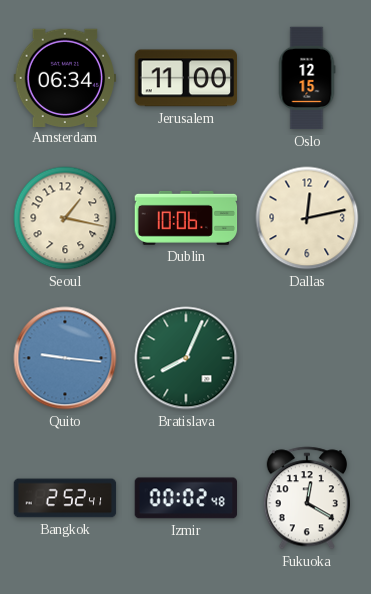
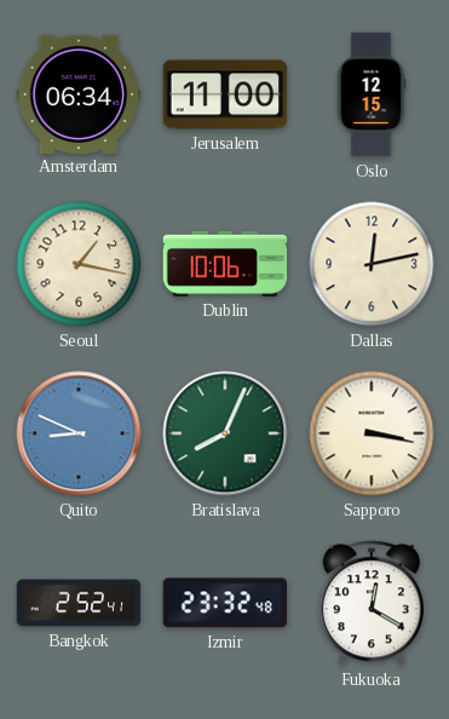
Quito: 9:16 -> 8:49
Sapporo: none -> 3:17
Izmir: 00:02 -> 23:32
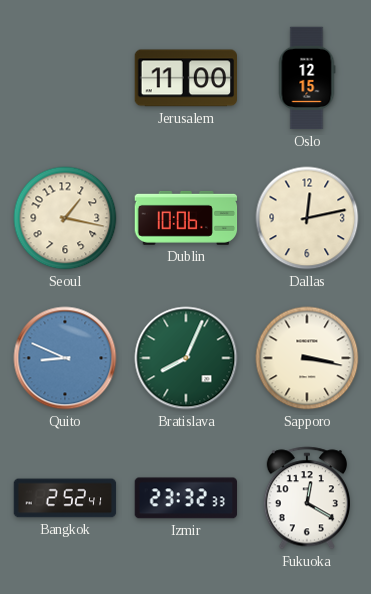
Amsterdam: 06:34 -> none
Izmir: 23:32:48 -> 23:32:33
